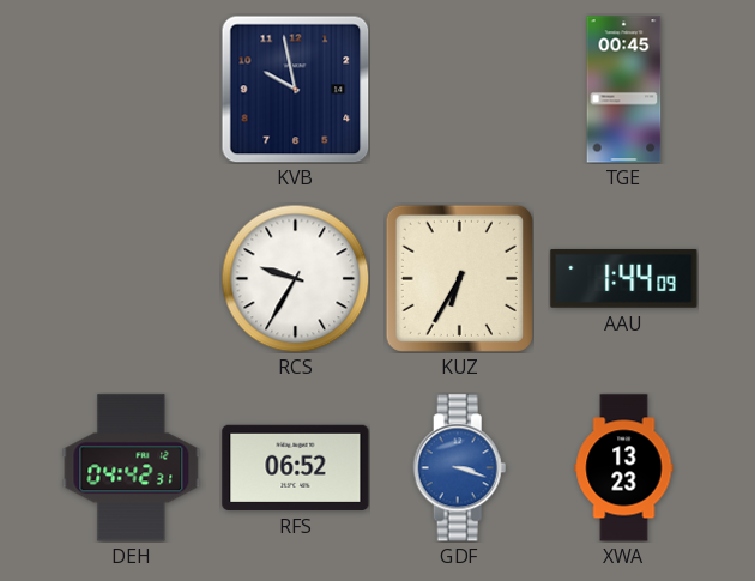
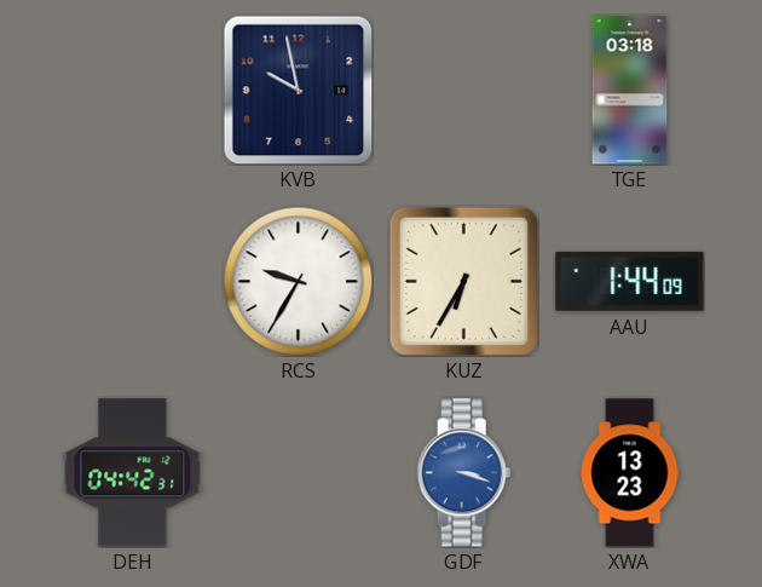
TGE: 00:45 -> 03:18
RFS: 06:52 -> none
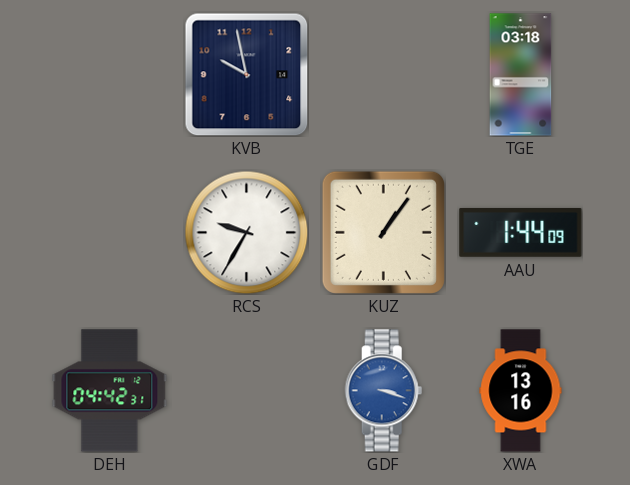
KUZ: 6:35 -> 1:06
XWA: 13:23 -> 13:16
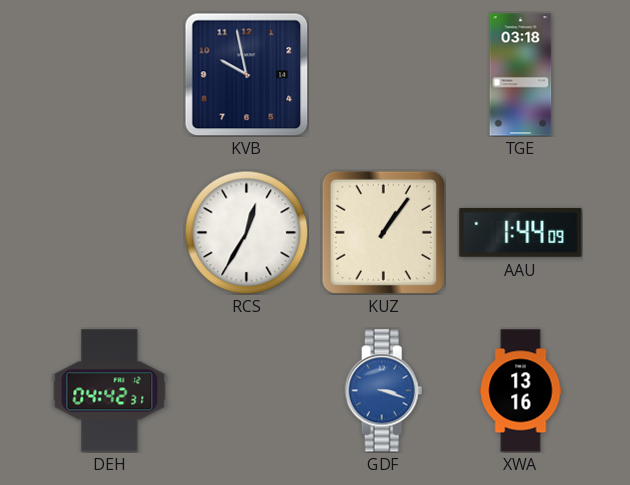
RCS: 9:35 -> 12:35
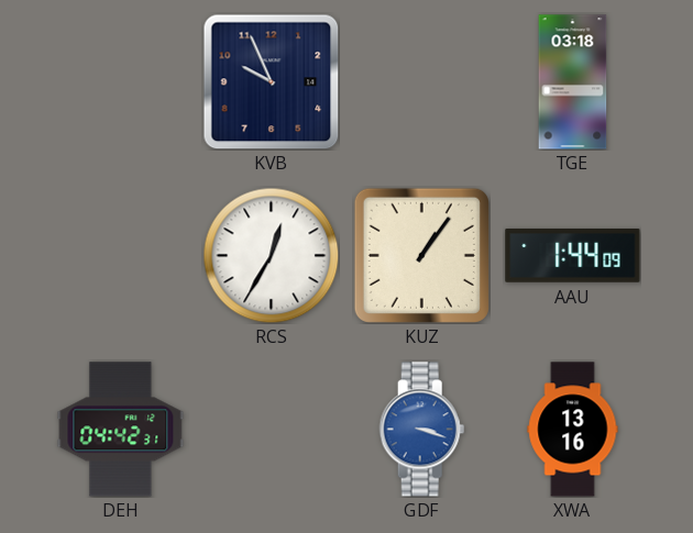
KVB: 9:58 -> 9:56
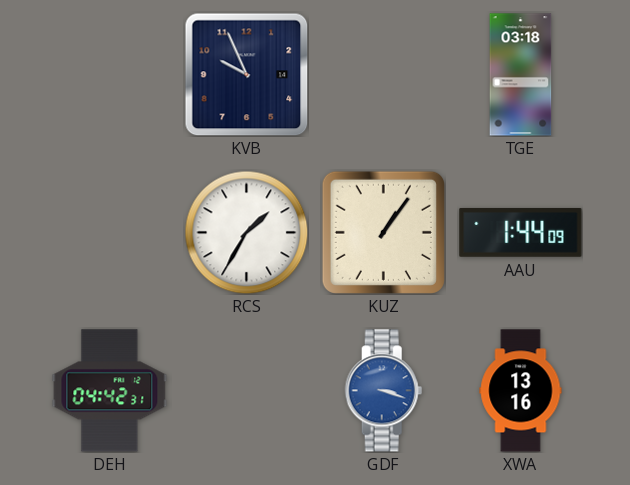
RCS: 12:35 -> 1:35
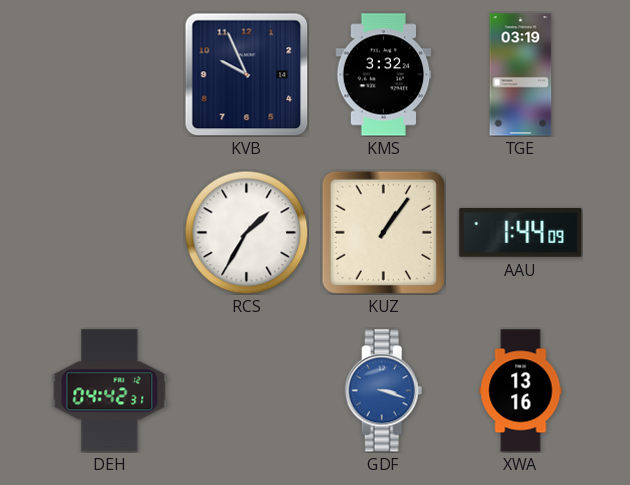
KMS: none -> 3:32
TGE: 03:18 -> 03:19
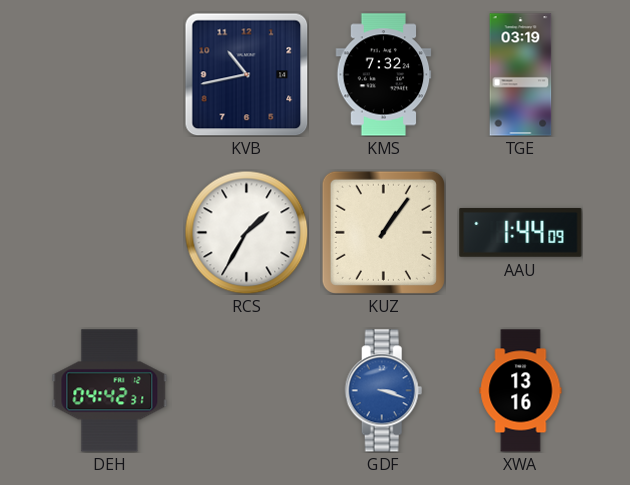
KVB: 9:56 -> 10:43
KMS: 3:32 -> 7:32
